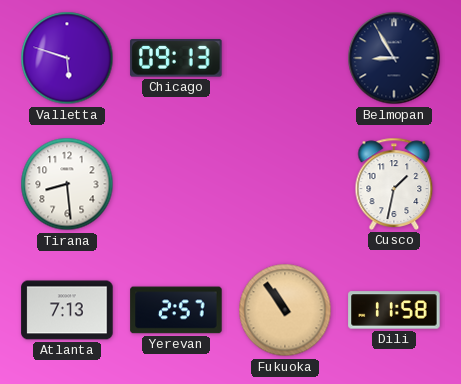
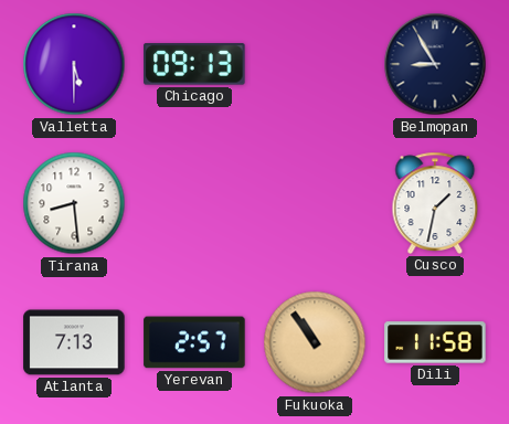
Valletta: 5:48 -> 5:30
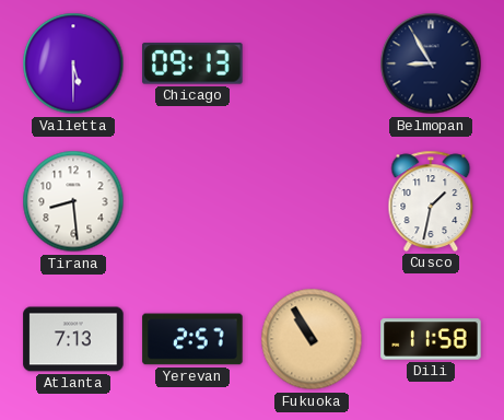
Fukuoka: 10:54 -> 10:55
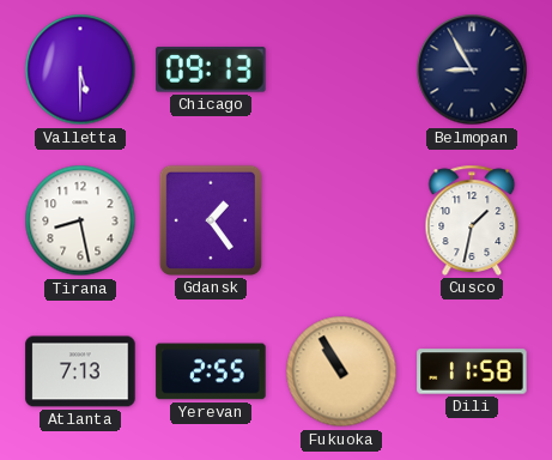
Tirana: 8:29 -> 8:28
Gdansk: none -> 1:24
Yerevan: 2:57 -> 2:55
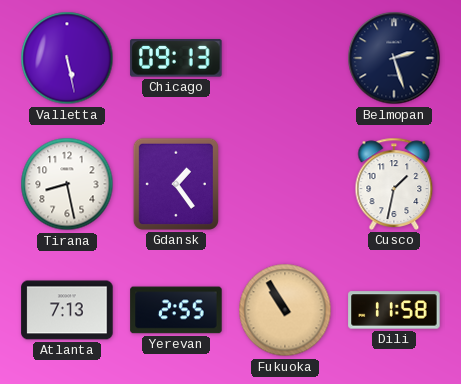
Valletta: 5:30 -> 5:28
Belmopan: 8:55 -> 2:27
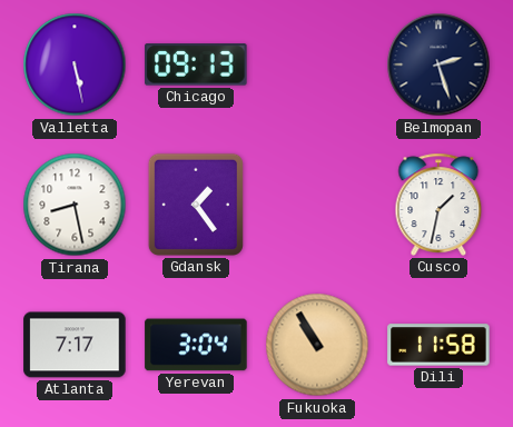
Atlanta: 7:13 -> 7:17
Yerevan: 2:55 -> 3:04
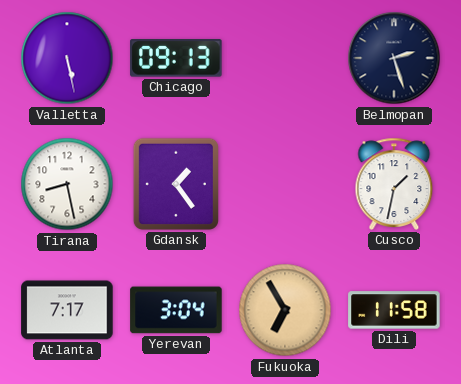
Fukuoka: 10:55 -> 6:55
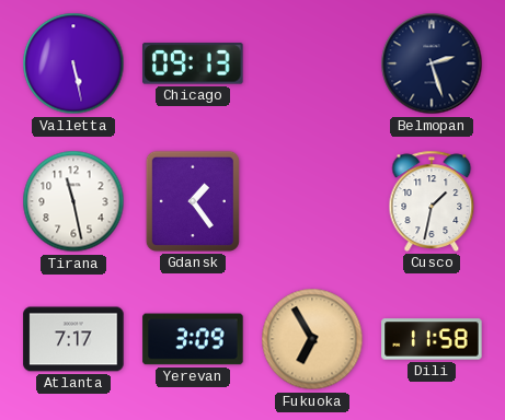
Tirana: 8:28 -> 11:28
Yerevan: 3:04 -> 3:09
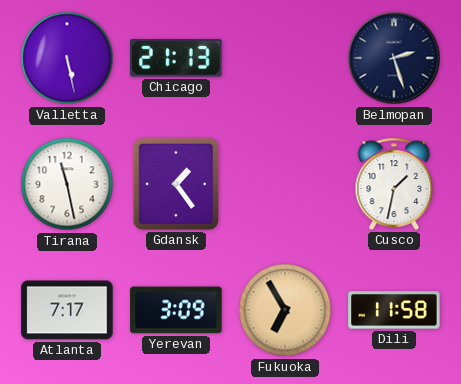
Chicago: 09:13 -> 21:13
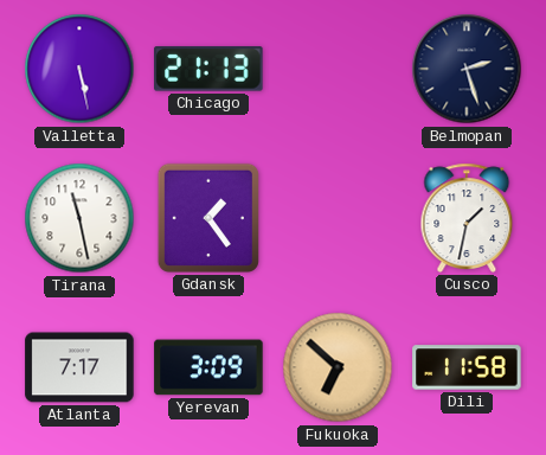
Fukuoka: 6:55 -> 6:52
